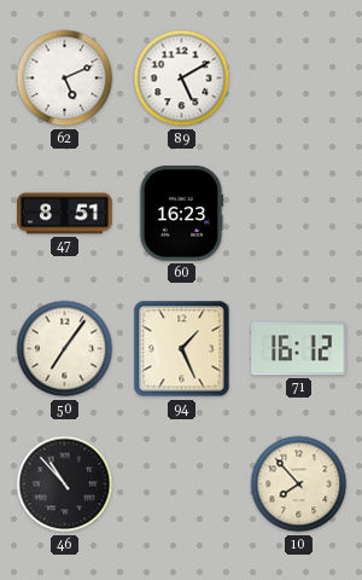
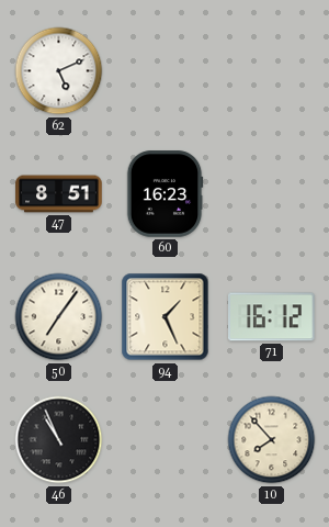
89: 5:10 -> none
46: 10:53 -> 10:56
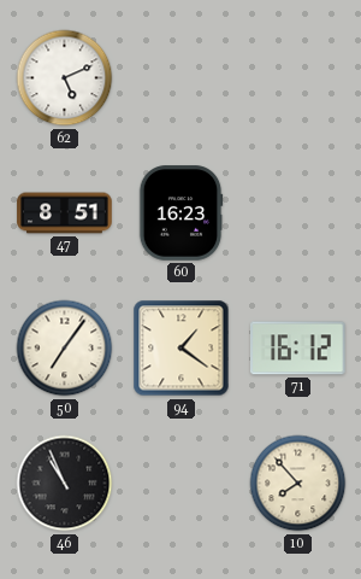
94: 1:26 -> 1:21
